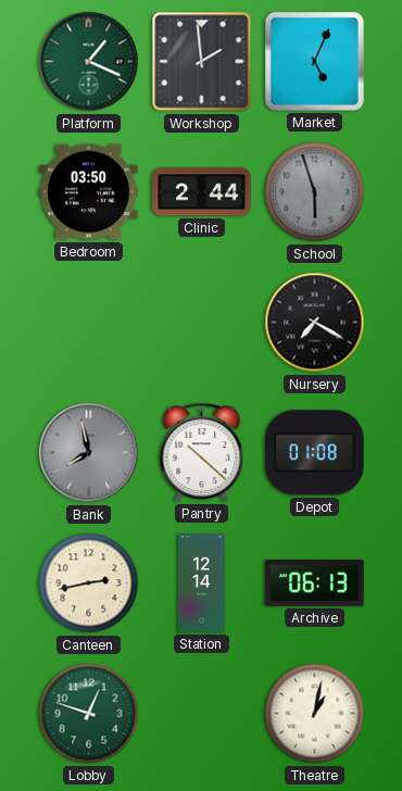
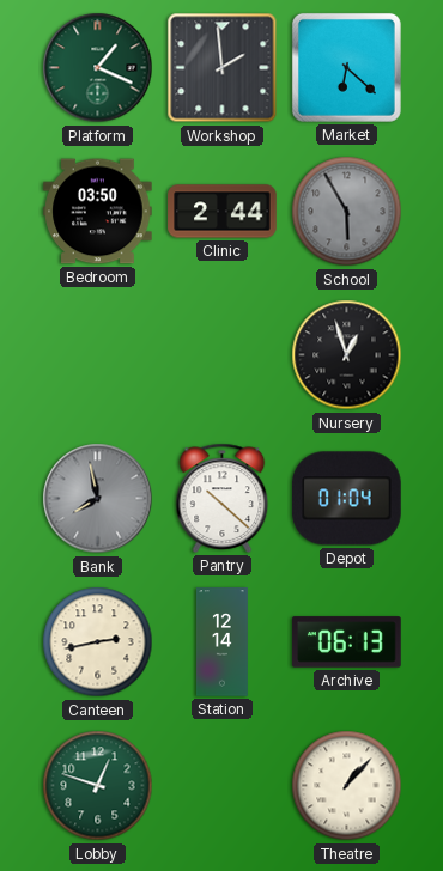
Market: 5:04 -> 6:22
School: 5:57 -> 5:55
Nursery: 7:20 -> 12:57
Depot: 01:08 -> 01:04
Theatre: 1:02 -> 1:07
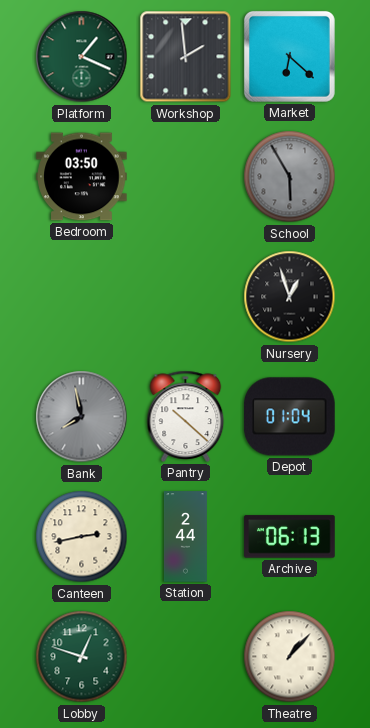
Clinic: 2:44 -> none
Station: 12:14 -> 2:44
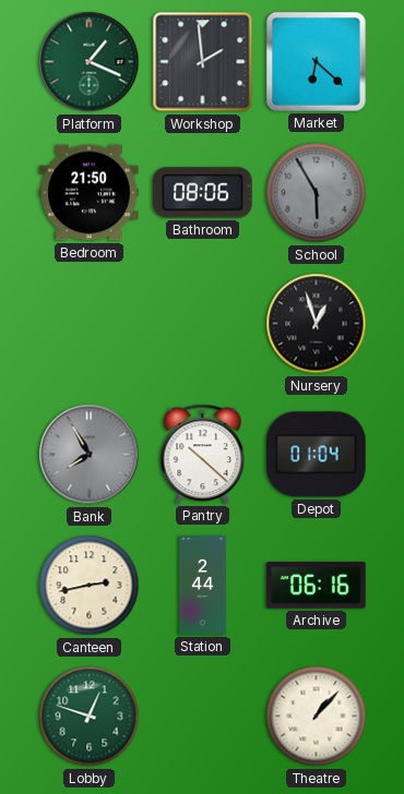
Bedroom: 03:50 -> 21:50
Bathroom: none -> 08:06
Bank: 7:58 -> 7:55
Archive: 06:13 -> 06:16
